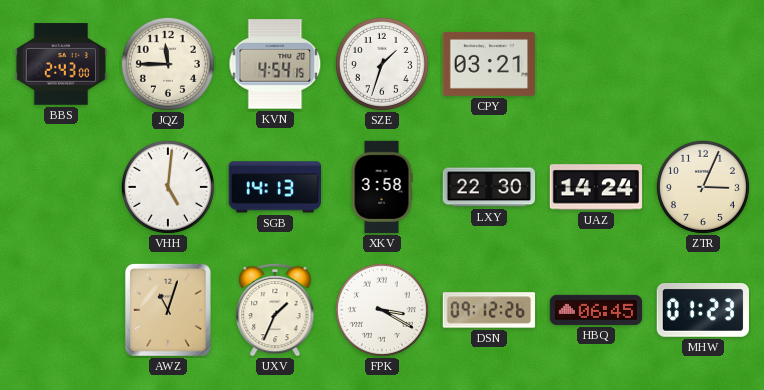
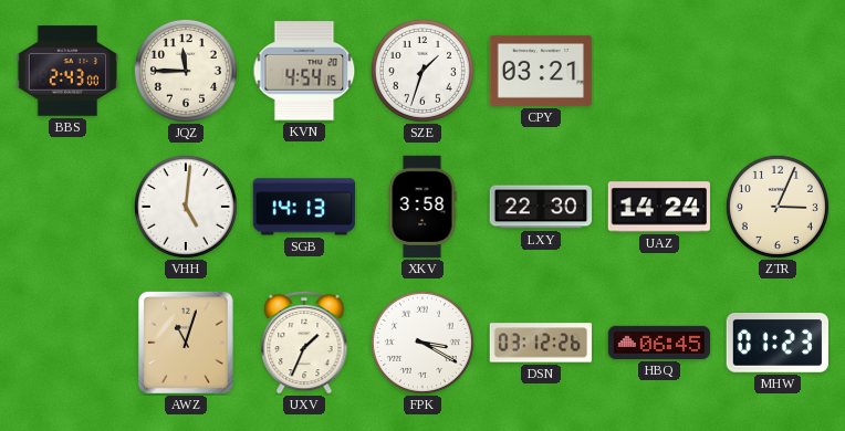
DSN: 09:12 -> 03:12
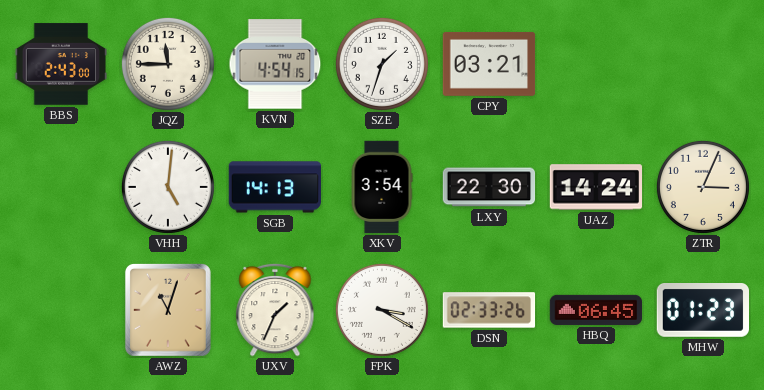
XKV: 3:58 -> 3:54
DSN: 03:12 -> 02:33
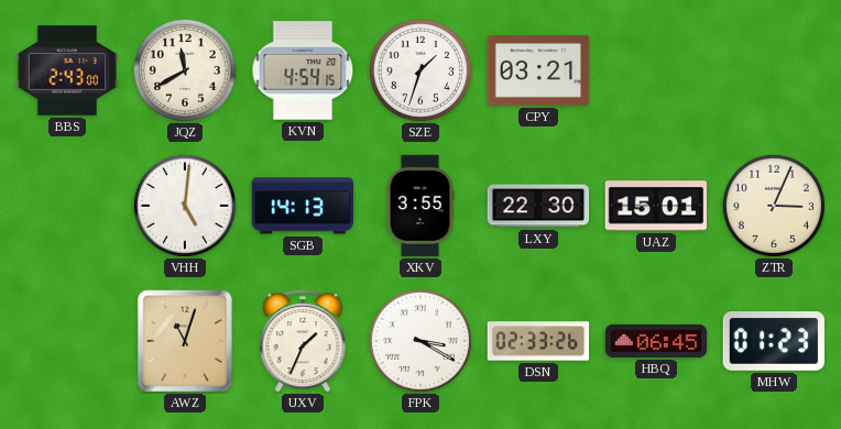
JQZ: 11:45 -> 11:40
XKV: 3:54 -> 3:55
UAZ: 14:24 -> 15:01
